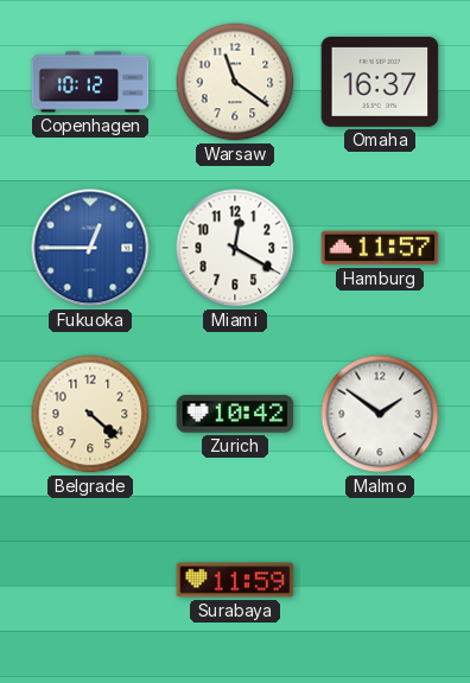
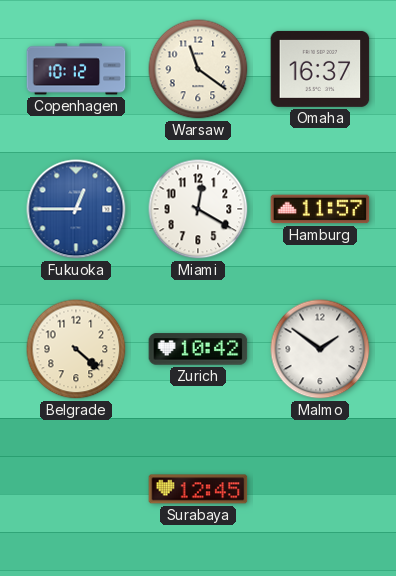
Surabaya: 11:59 -> 12:45
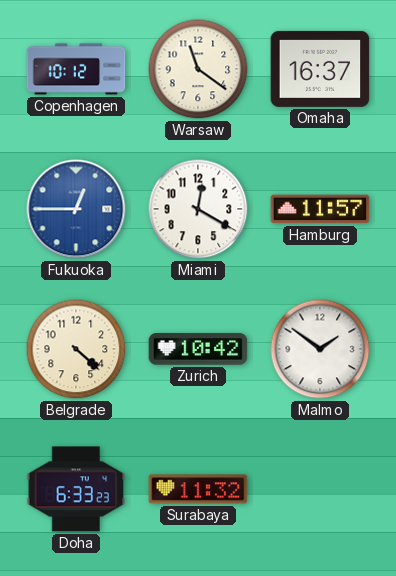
Doha: none -> 6:33
Surabaya: 12:45 -> 11:32
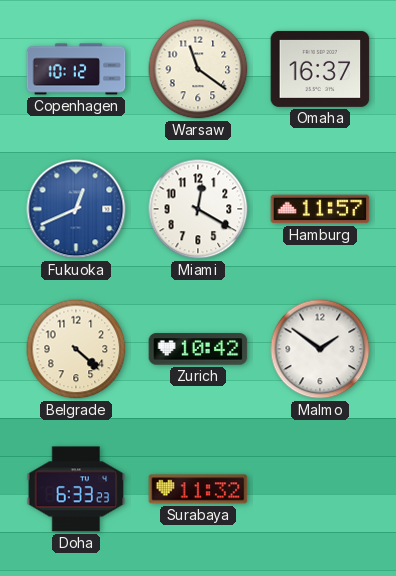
Fukuoka: 12:45 -> 12:41
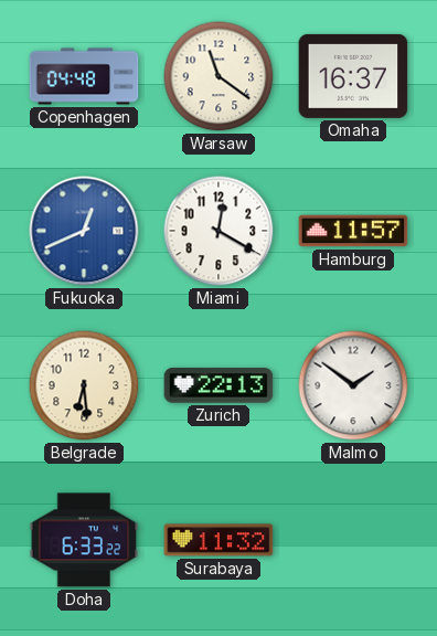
Copenhagen: 10:12 -> 04:48
Belgrade: 4:22 -> 6:29
Zurich: 10:42 -> 22:13
Doha: 6:33:23 -> 6:33:22
